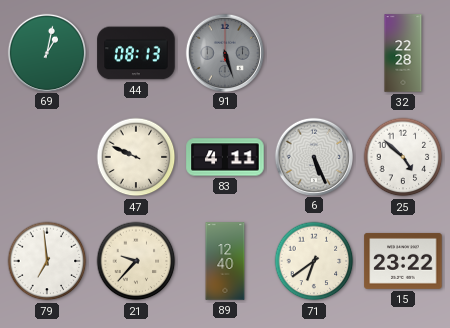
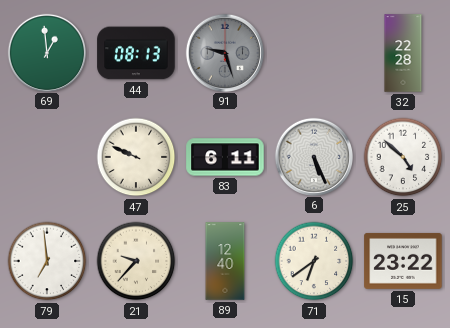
69: 1:02 -> 12:59
91: 5:27 -> 9:27
83: 4:11 -> 6:11
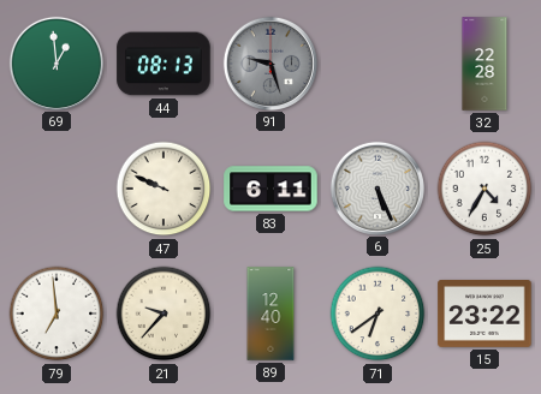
25: 4:52 -> 4:35
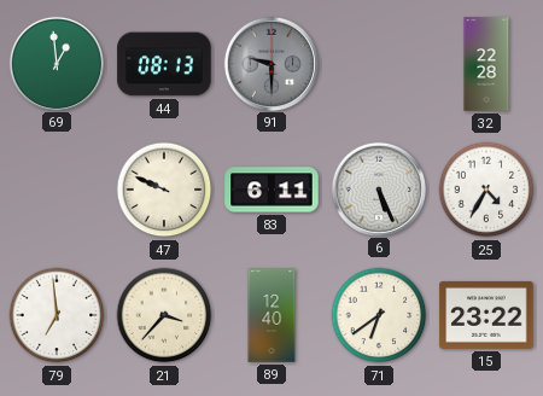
91: 9:27 -> 9:30
21: 9:37 -> 3:37
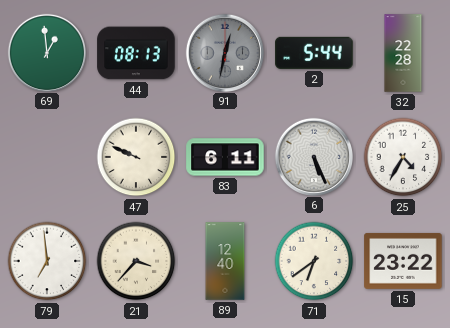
91: 9:30 -> 12:32
2: none -> 5:44
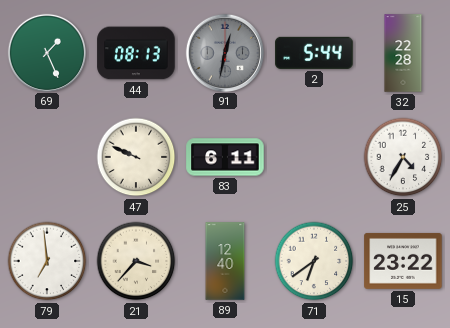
69: 12:59 -> 1:26
6: 5:26 -> none
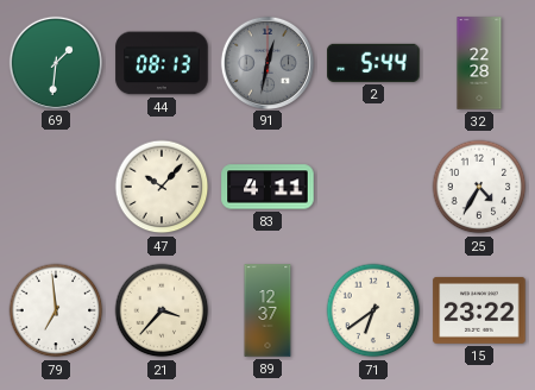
69: 1:26 -> 1:31
47: 9:49 -> 10:07
83: 6:11 -> 4:11
89: 12:40 -> 12:37
